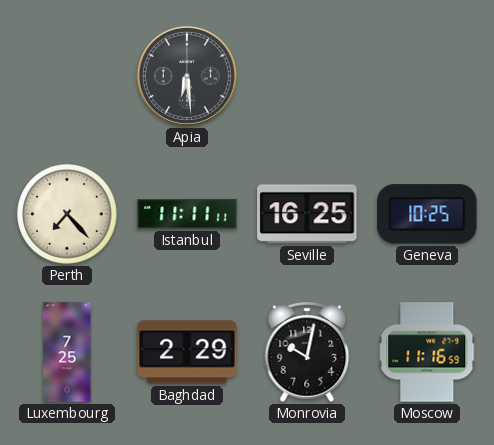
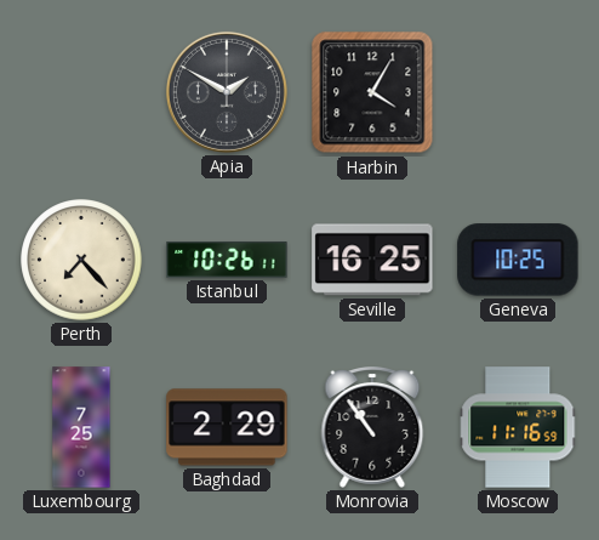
Apia: 6:29 -> 1:50
Harbin: none -> 4:05
Istanbul: 11:11 -> 10:26
Monrovia: 10:02 -> 10:54
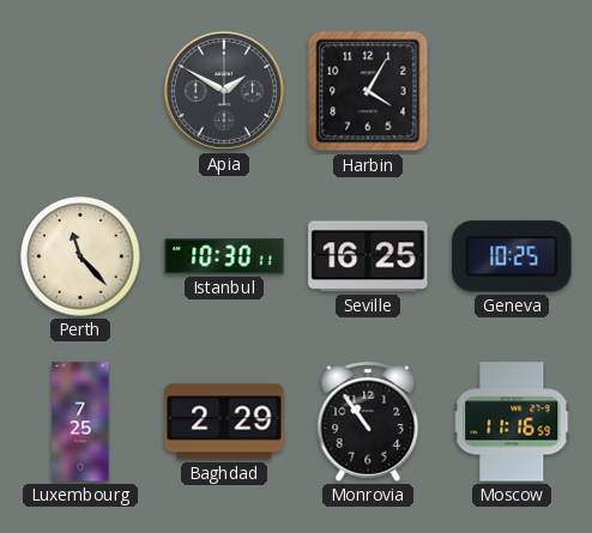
Perth: 7:23 -> 11:23
Istanbul: 10:26 -> 10:30
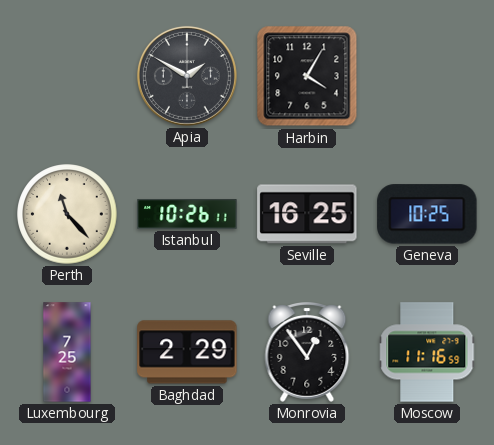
Istanbul: 10:30 -> 10:26
Monrovia: 10:54 -> 12:54
